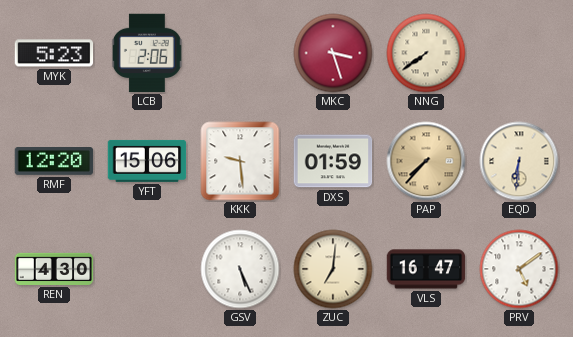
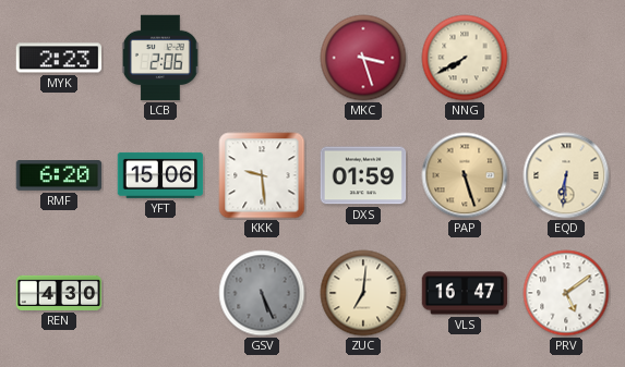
MYK: 5:23 -> 2:23
NNG: 7:39 -> 7:40
RMF: 12:20 -> 6:20
PAP: 7:37 -> 5:27
GSV dial: white -> grey
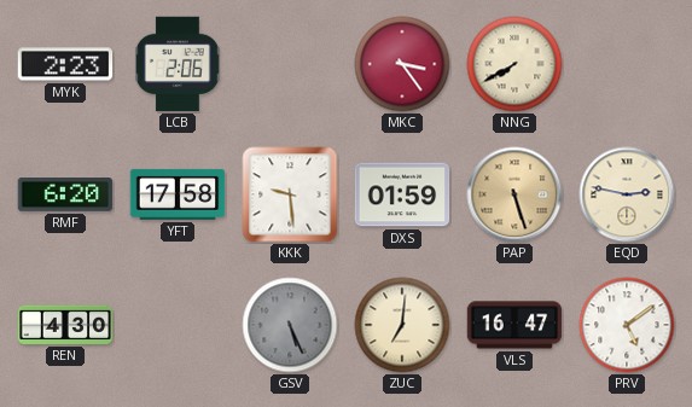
MKC: 3:27 -> 3:24
YFT: 15:06 -> 17:58
EQD: 6:31 -> 2:47
